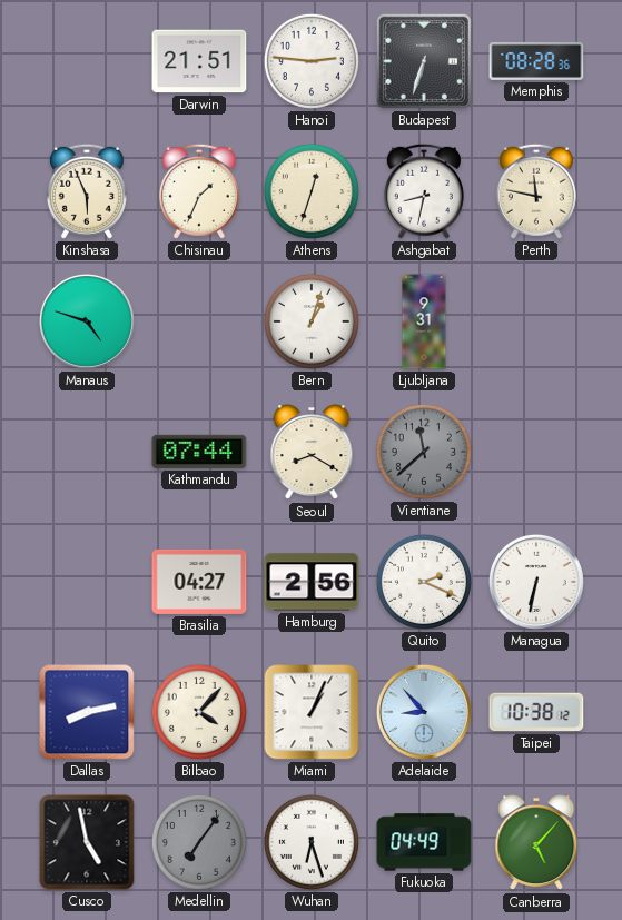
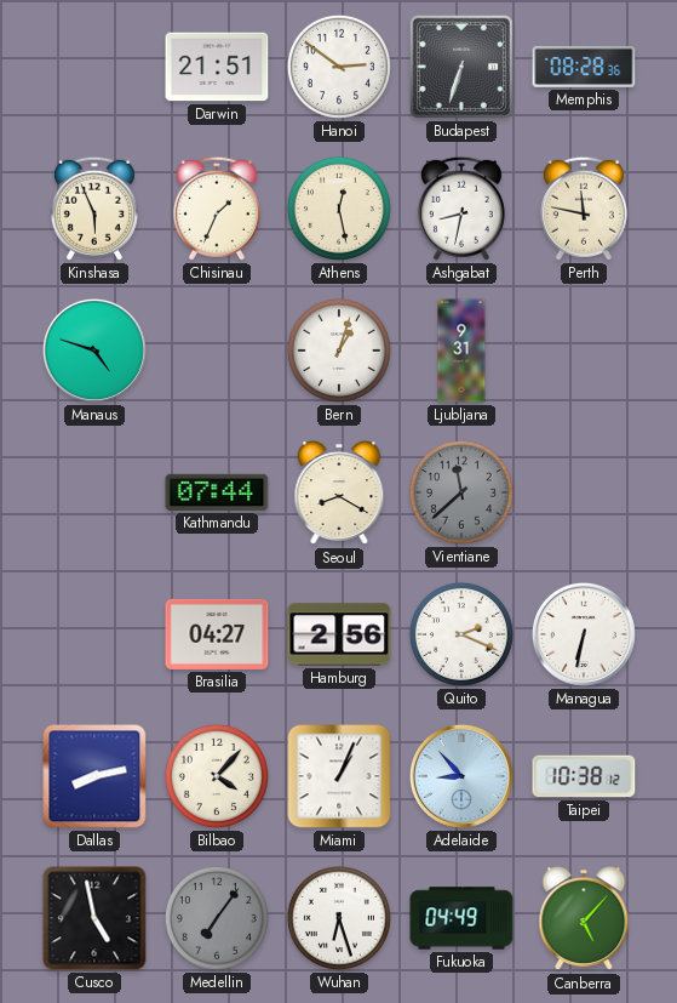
Hanoi: 2:46 -> 2:51
Athens: 12:33 -> 12:28
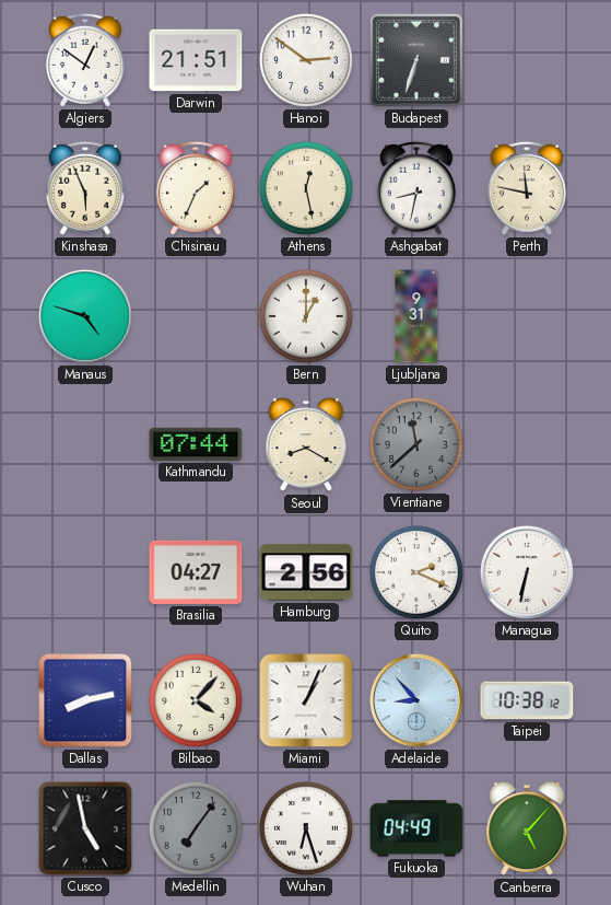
Algiers: none -> 12:51
Memphis: 08:28 -> none
Bern: 1:03 -> 1:00
